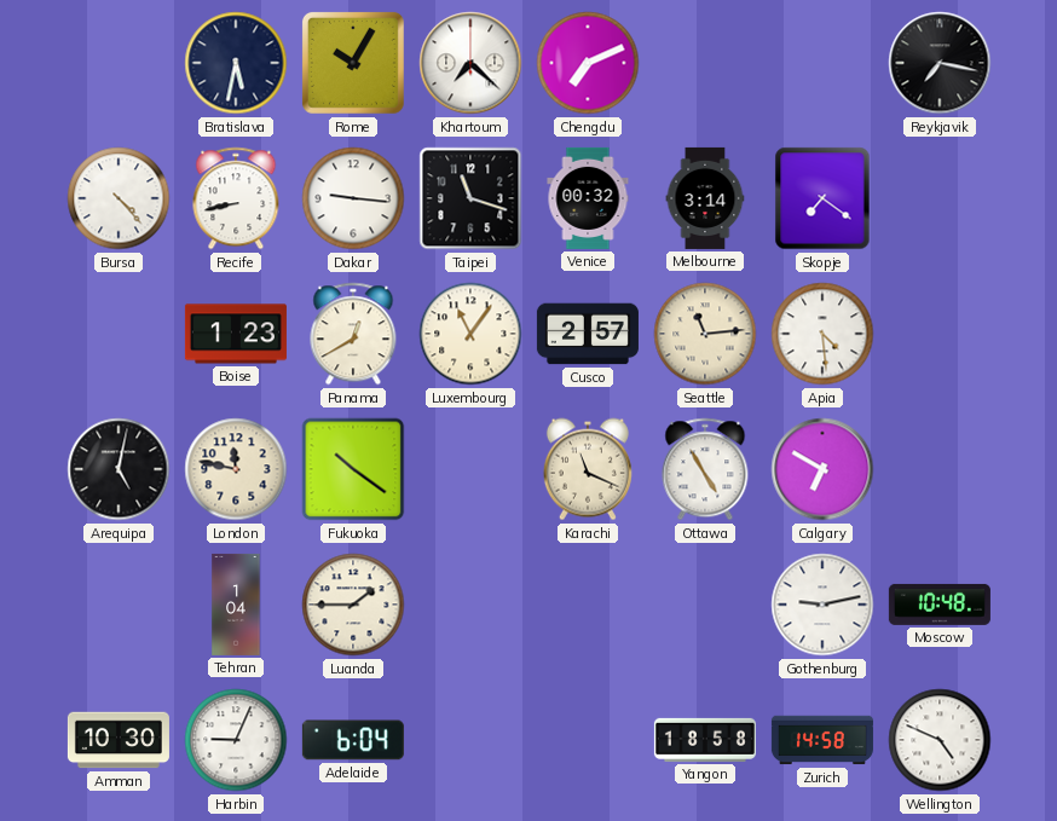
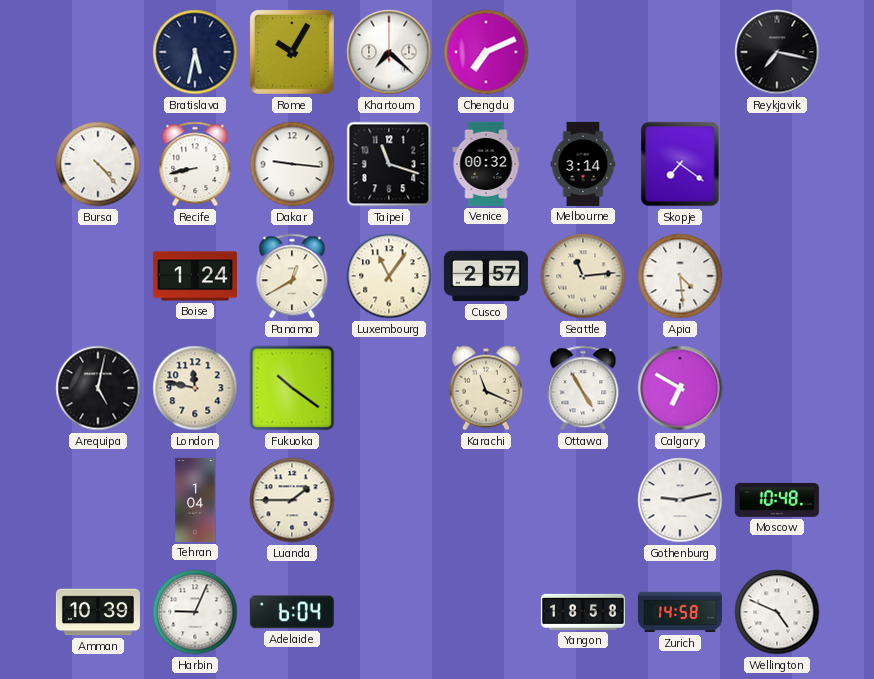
Boise: 1:23 -> 1:24
Amman: 10:30 -> 10:39
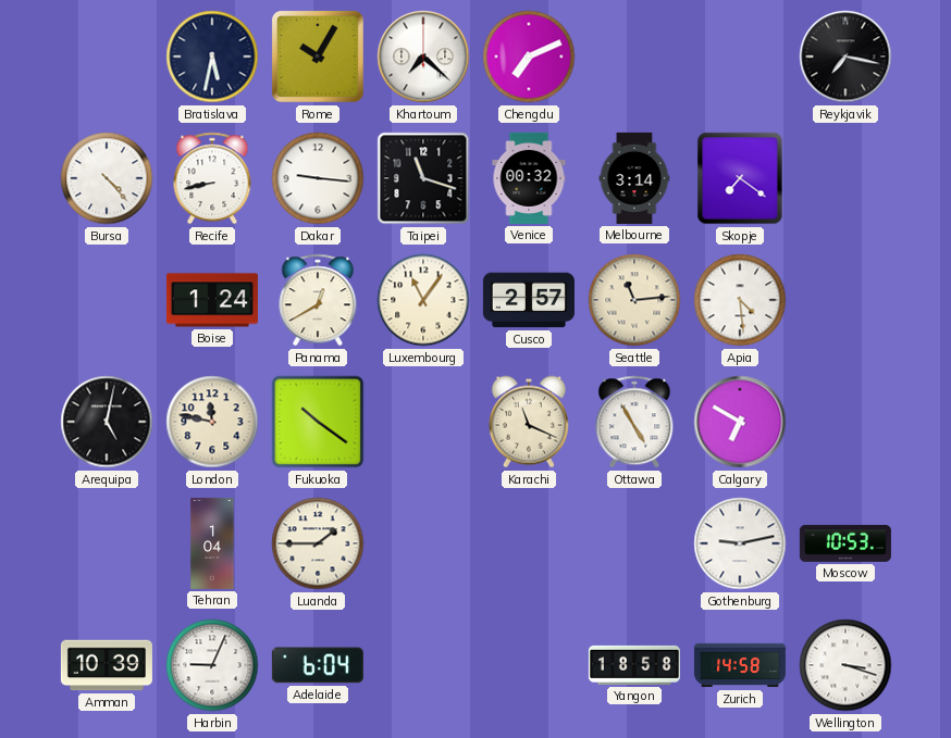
Moscow: 10:48 -> 10:53
Wellington: 4:49 -> 3:18
